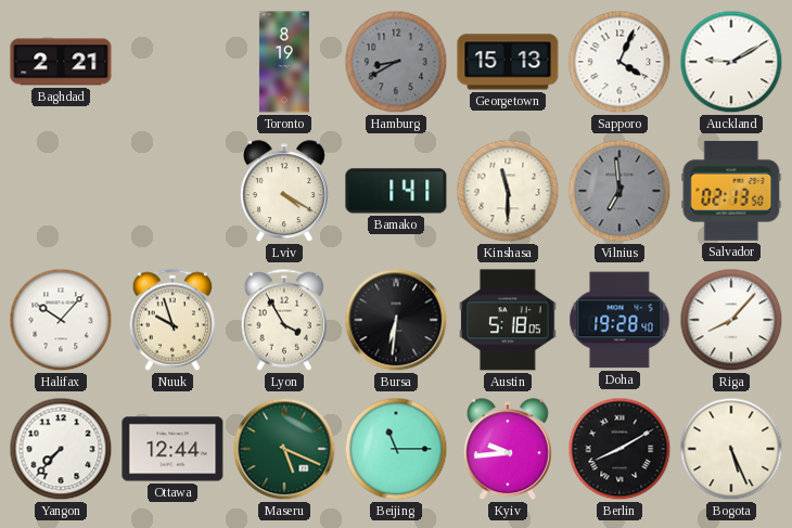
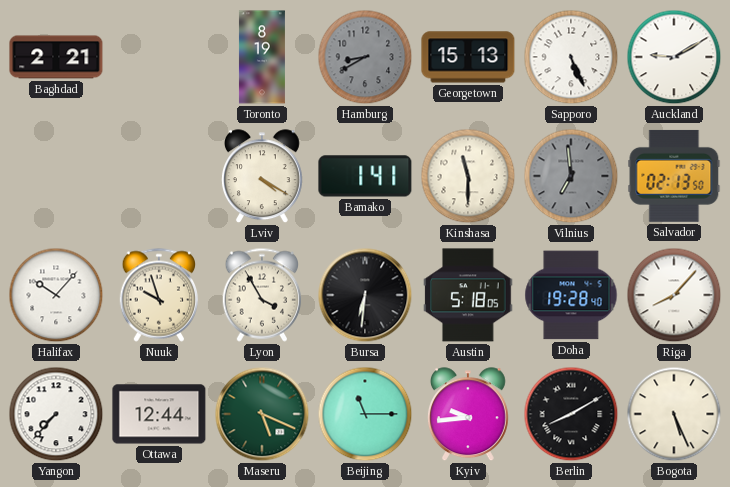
Sapporo: 4:04 -> 5:26
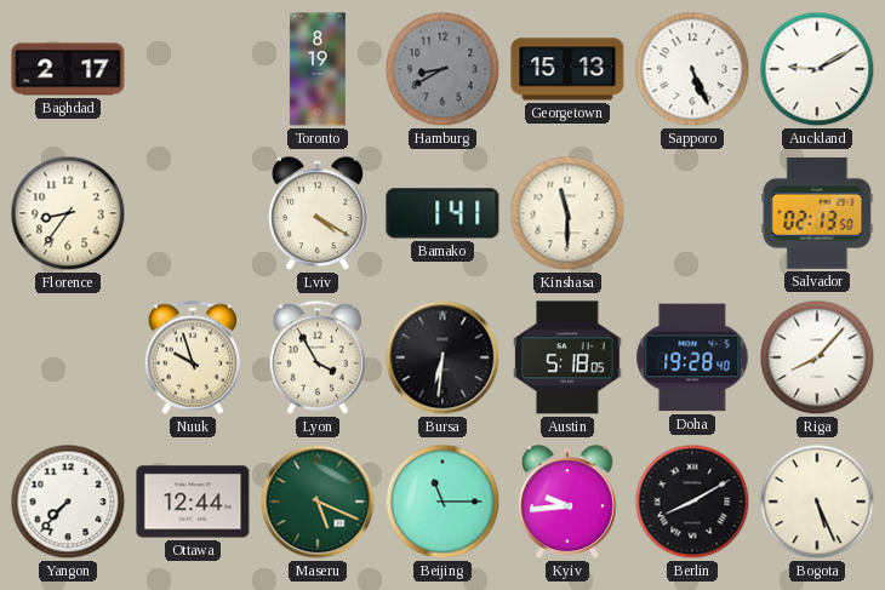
Baghdad: 2:21 -> 2:17
Florence: none -> 8:36
Vilnius: 6:59 -> none
Halifax: 10:07 -> none
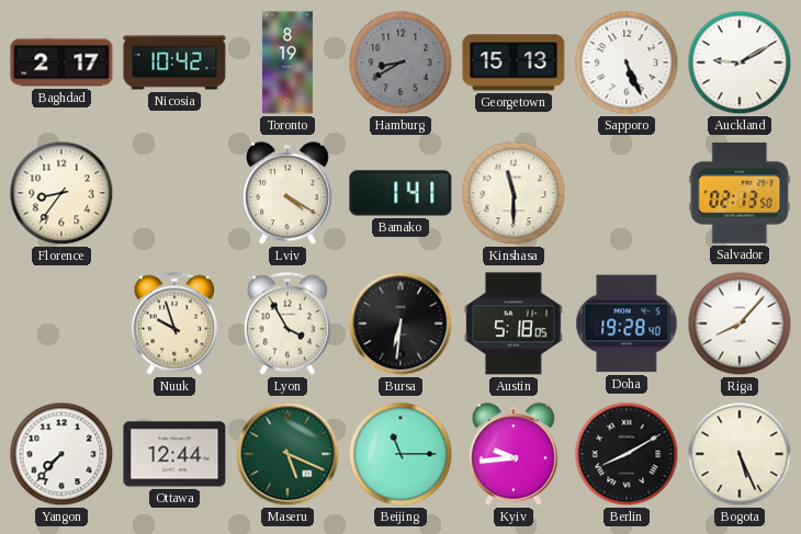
Nicosia: none -> 10:42
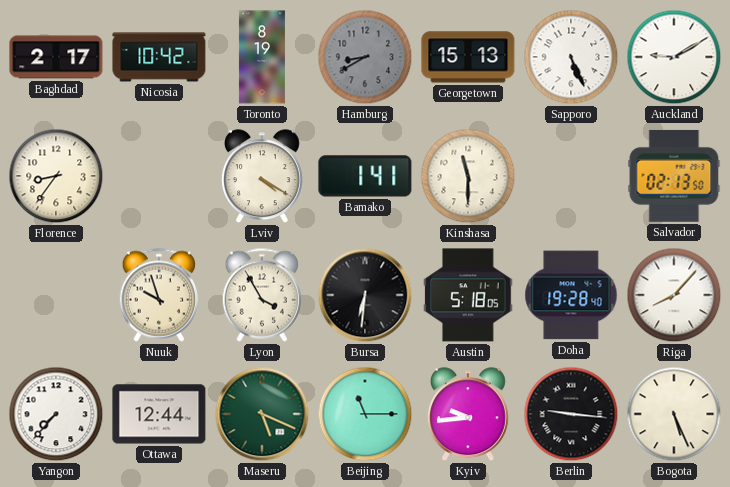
Berlin: 8:10 -> 9:16
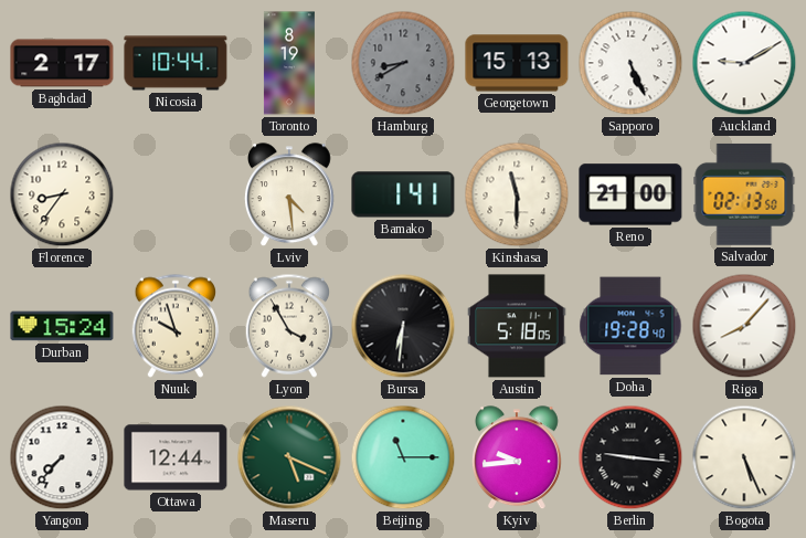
Nicosia: 10:42 -> 10:44
Lviv: 4:20 -> 4:29
Reno: none -> 21:00
Durban: none -> 15:24
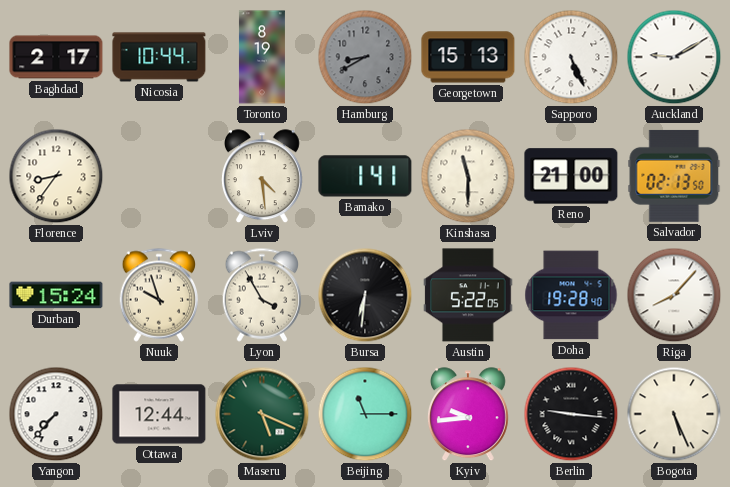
Austin: 5:18 -> 5:22
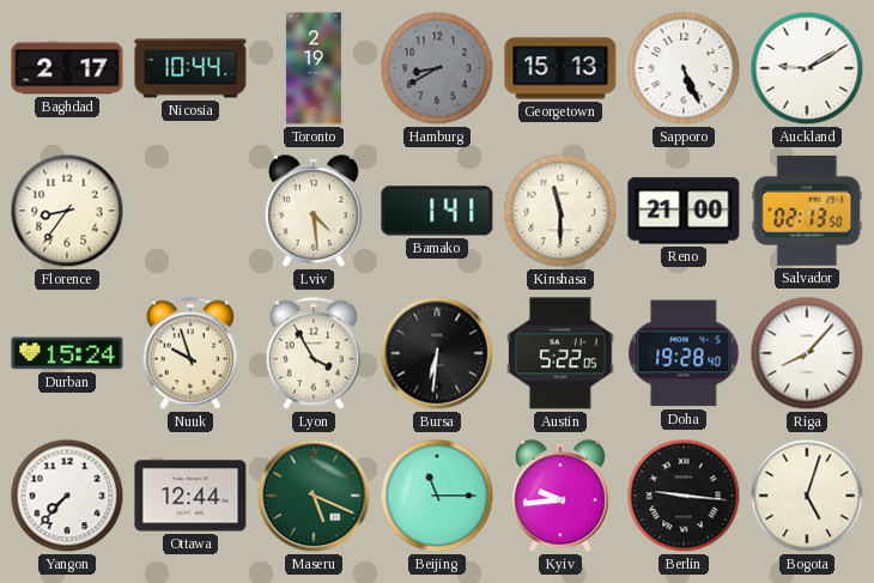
Toronto: 8:19 -> 2:19
Bogota: 5:26 -> 5:03
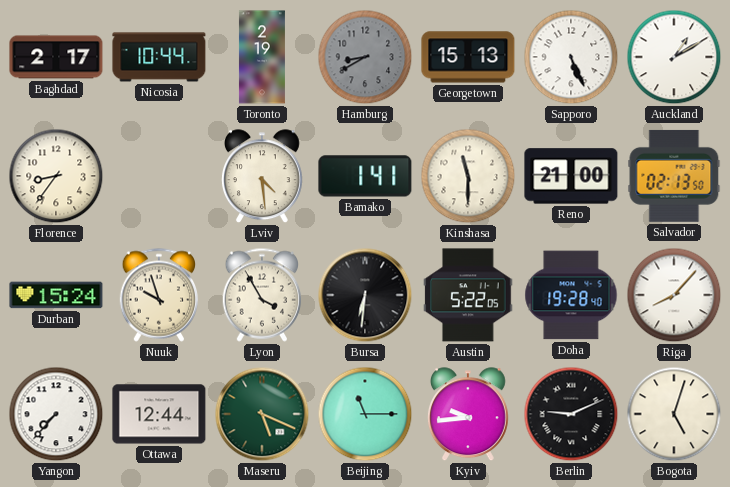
Auckland: 9:10 -> 1:10
Berlin: 9:16 -> 9:11
